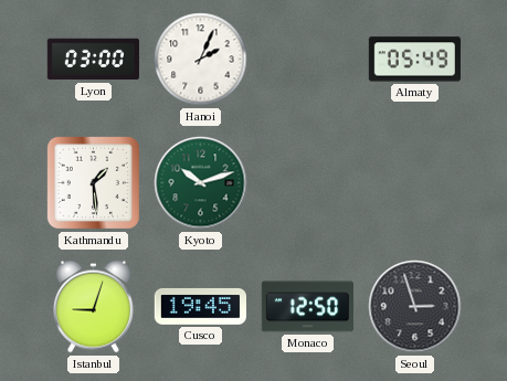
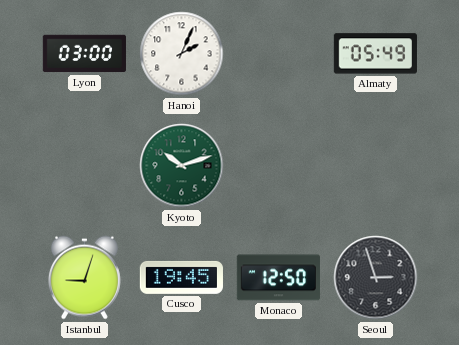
Kathmandu: 1:29 -> none
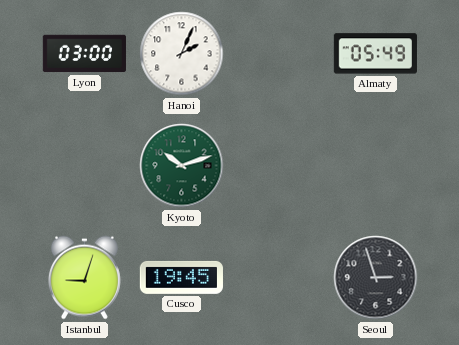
Monaco: 12:50 -> none
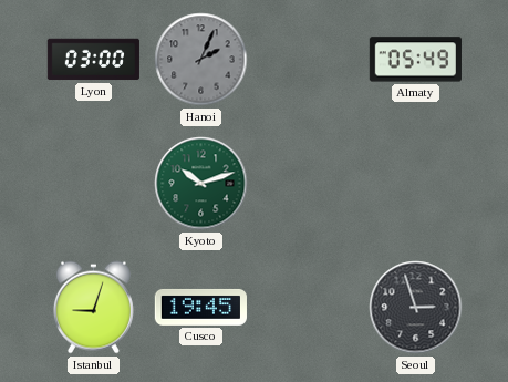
Hanoi dial: white -> grey
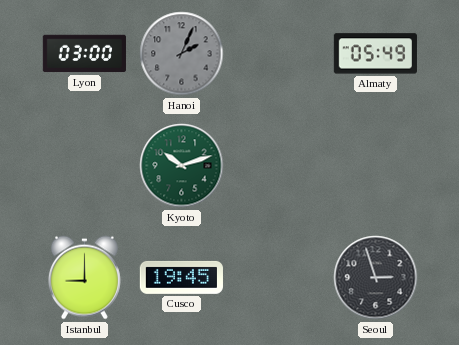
Istanbul: 9:03 -> 9:00
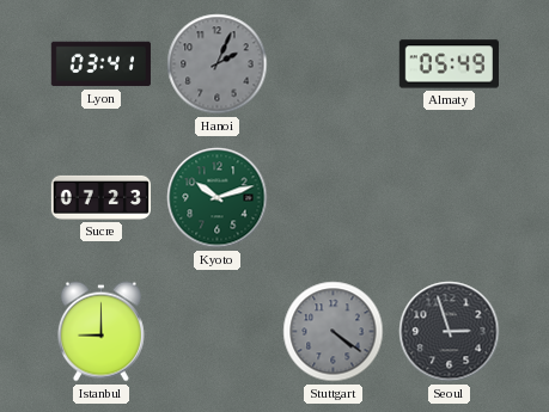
Lyon: 03:00 -> 03:41
Sucre: none -> 07:23
Cusco: 19:45 -> none
Stuttgart: none -> 4:21
